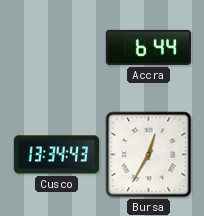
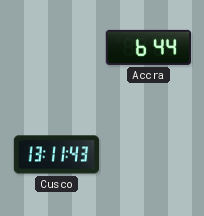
Cusco: 13:34 -> 13:11
Bursa: 12:35 -> none
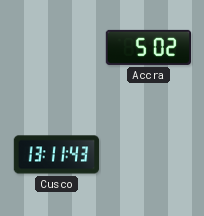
Accra: 6:44 -> 5:02
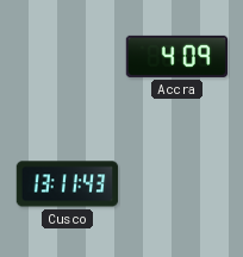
Accra: 5:02 -> 4:09
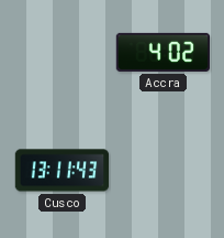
Accra: 4:09 -> 4:02
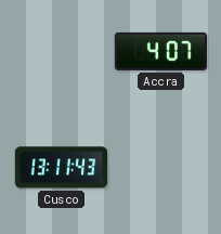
Accra: 4:02 -> 4:07
